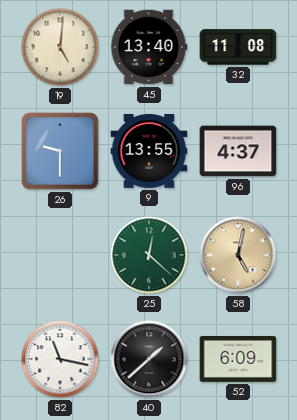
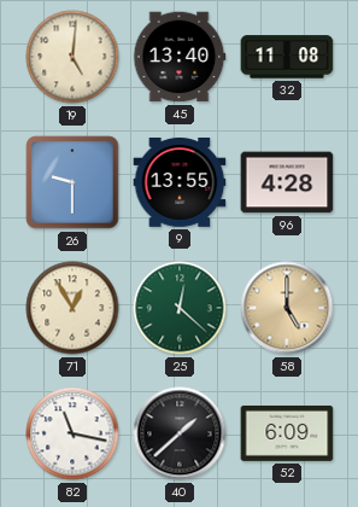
96: 4:37 -> 4:28
71: none -> 12:55
58: 5:02 -> 5:00
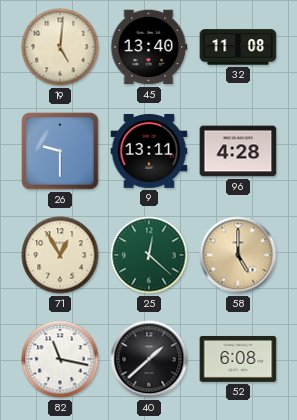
9: 13:55 -> 13:11
52: 6:09 -> 6:08
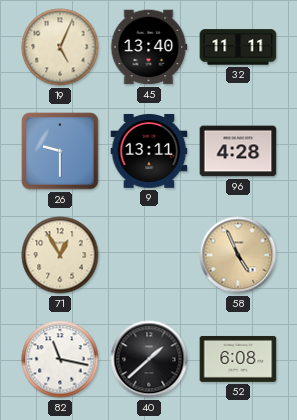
19: 5:01 -> 5:04
32: 11:08 -> 11:11
25: 12:22 -> none
58: 5:00 -> 4:56
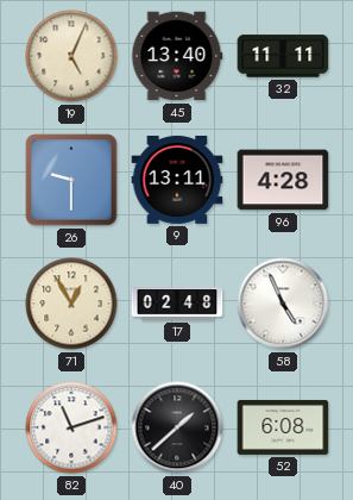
17: none -> 02:48
58 dial: champagne -> white
82: 11:17 -> 11:12
